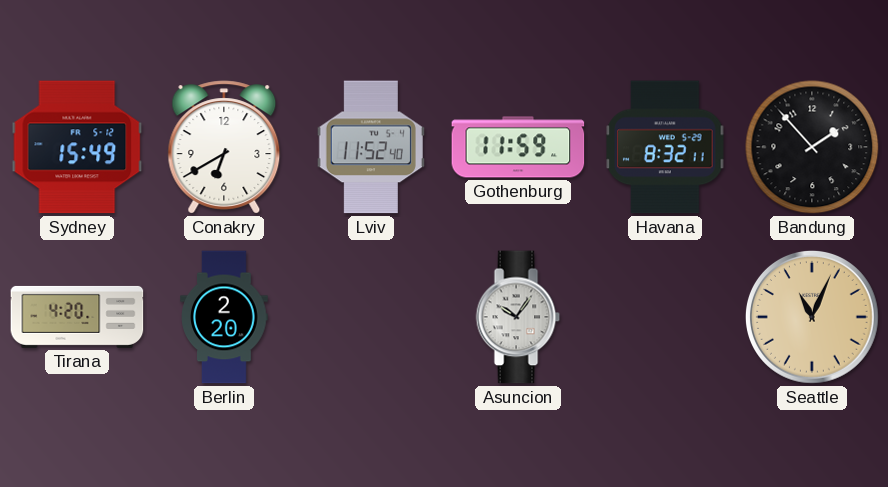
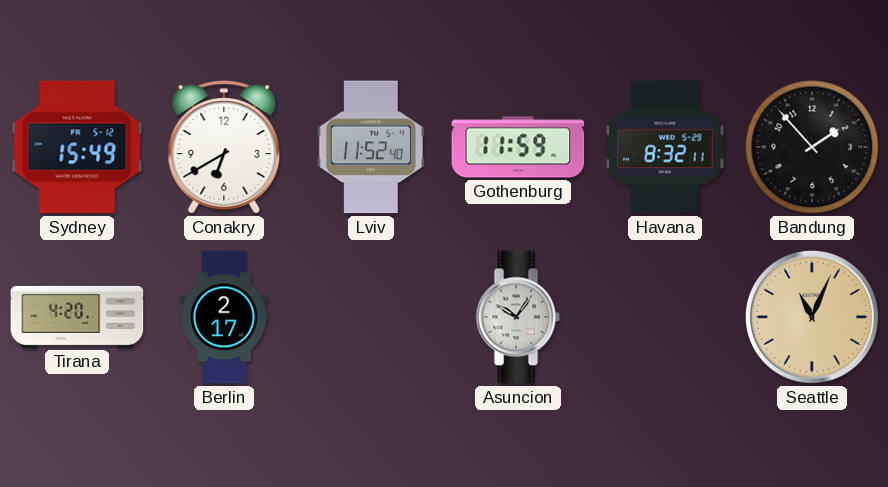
Berlin: 2:20 -> 2:17
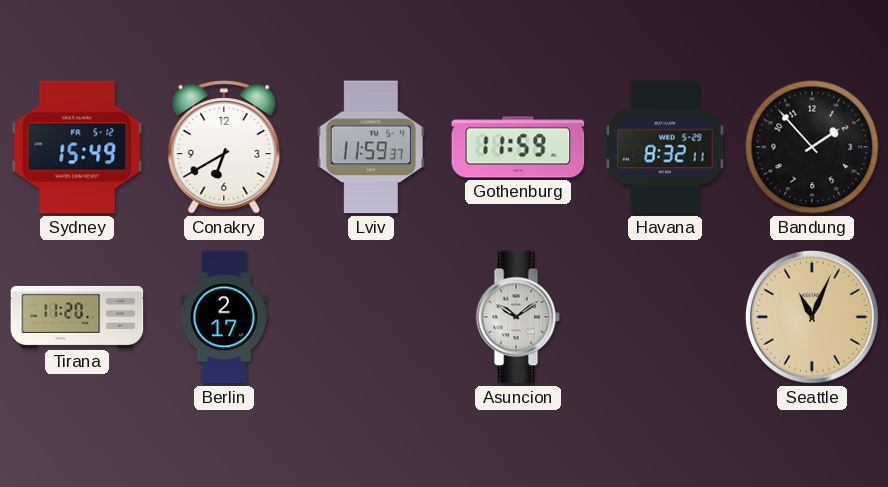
Lviv: 11:52 -> 11:59
Tirana: 4:20 -> 11:20
Asuncion: 10:06 -> 10:09
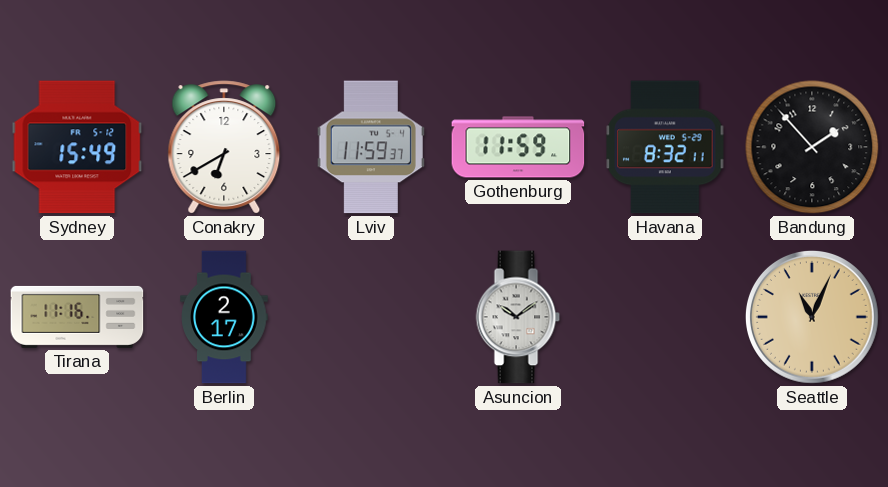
Tirana: 11:20 -> 11:16
